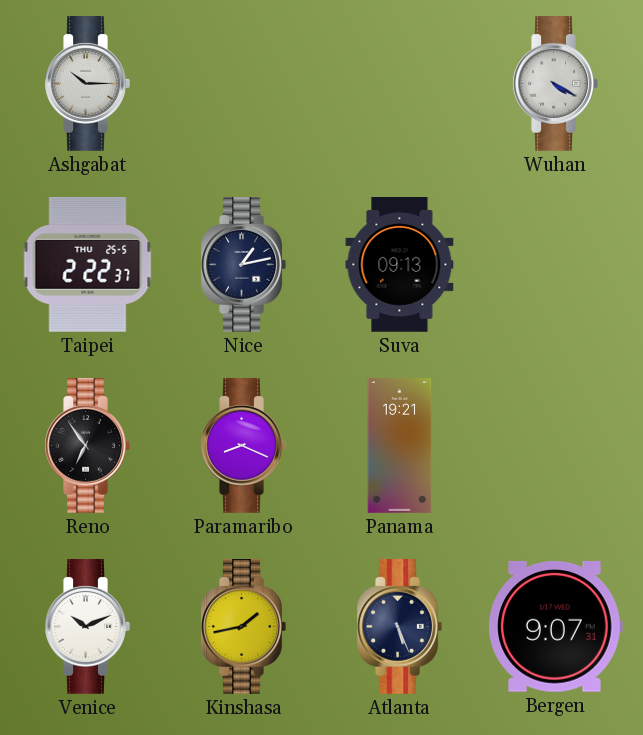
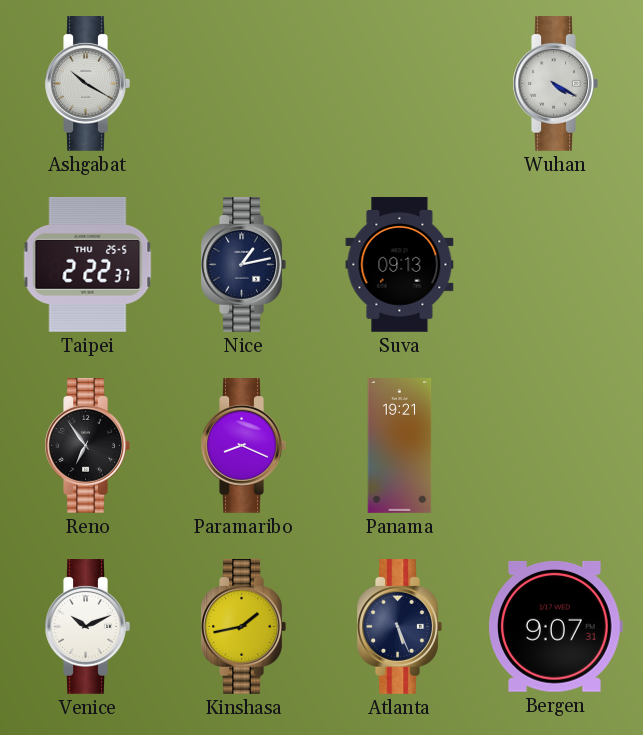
Ashgabat: 10:15 -> 10:20
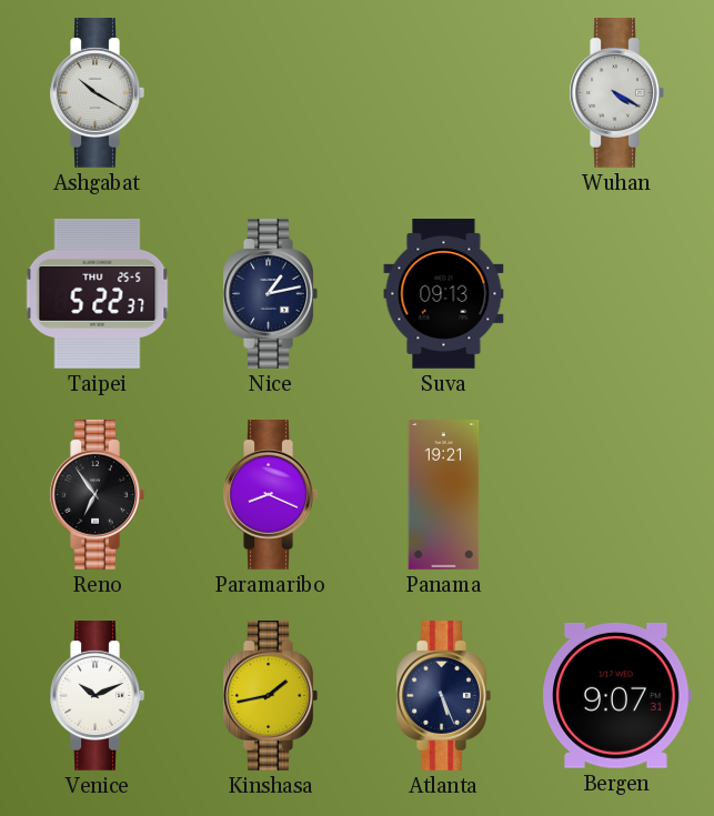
Taipei: 2:22 -> 5:22
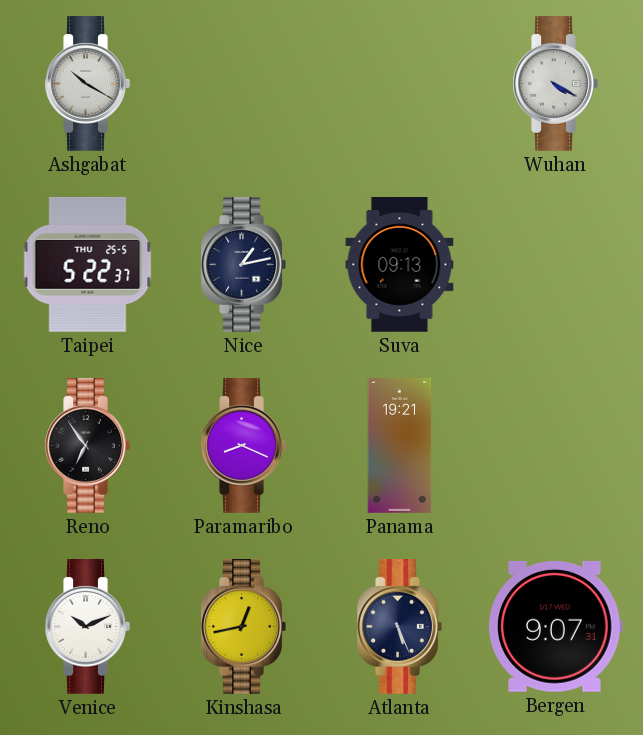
Kinshasa: 1:43 -> 12:43
